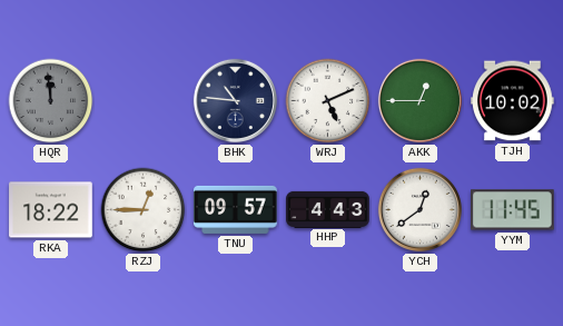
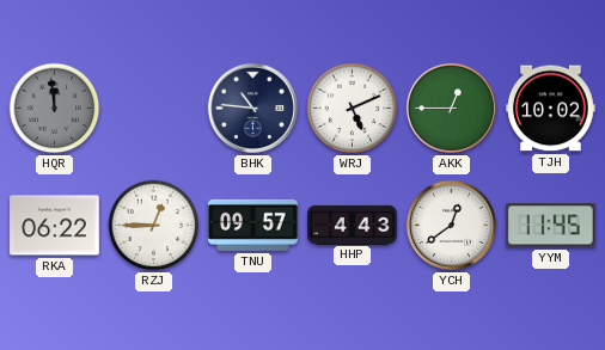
RKA: 18:22 -> 06:22
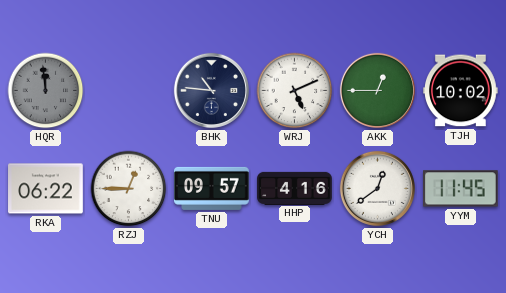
HHP: 4:43 -> 4:16
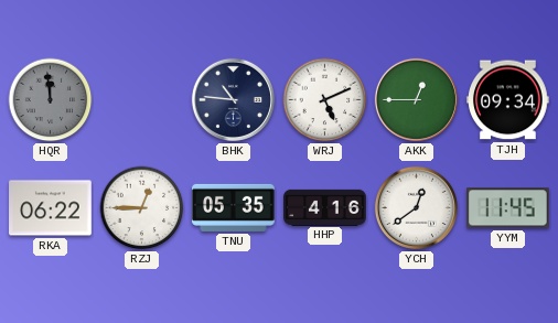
TJH: 10:02 -> 09:34
TNU: 09:57 -> 05:35
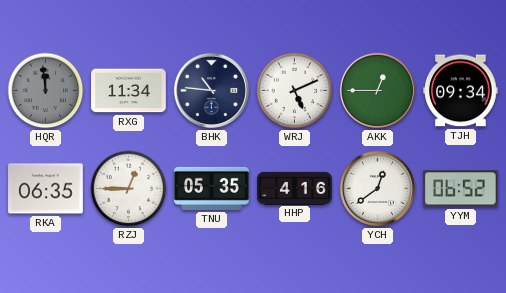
RXG: none -> 11:34
RKA: 06:22 -> 06:35
YYM: 11:45 -> 06:52
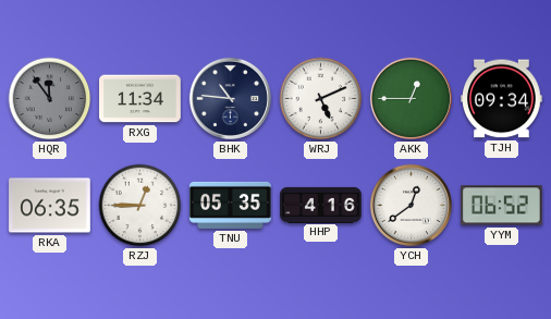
HQR: 11:59 -> 11:54
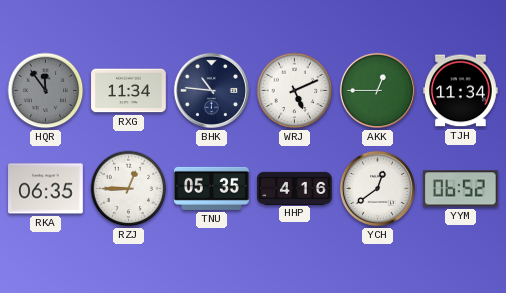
TJH: 09:34 -> 11:34
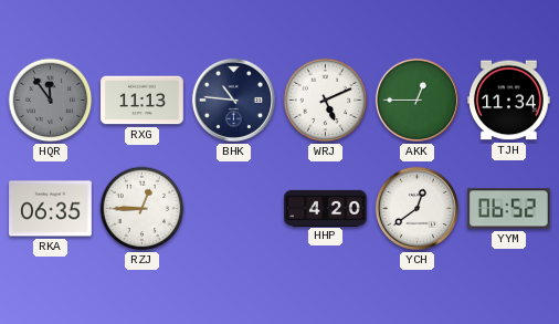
RXG: 11:34 -> 11:13
TNU: 05:35 -> none
HHP: 4:16 -> 4:20
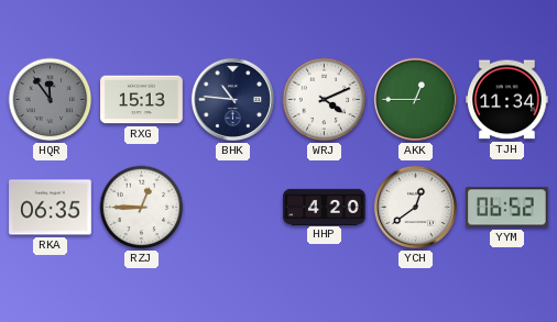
RXG: 11:13 -> 15:13
WRJ: 5:11 -> 4:11
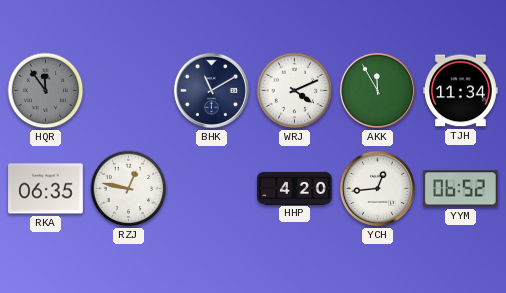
RXG: 15:13 -> none
BHK: 10:46 -> 11:10
AKK: 12:45 -> 11:55
RZJ: 12:45 -> 12:47
YCH: 12:39 -> 12:44
